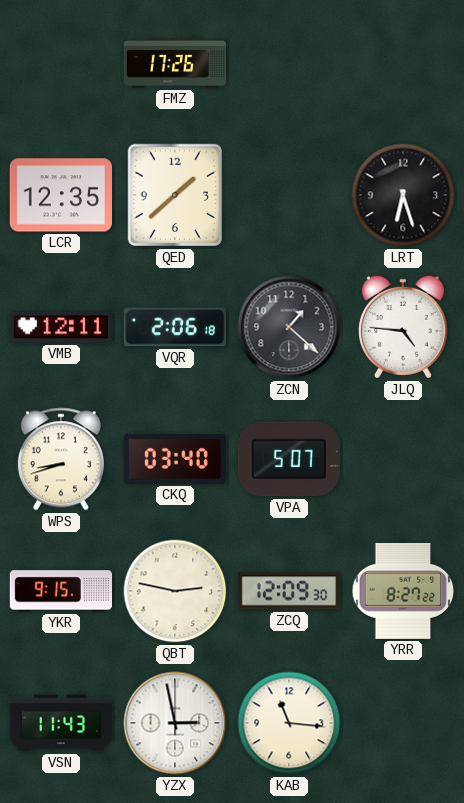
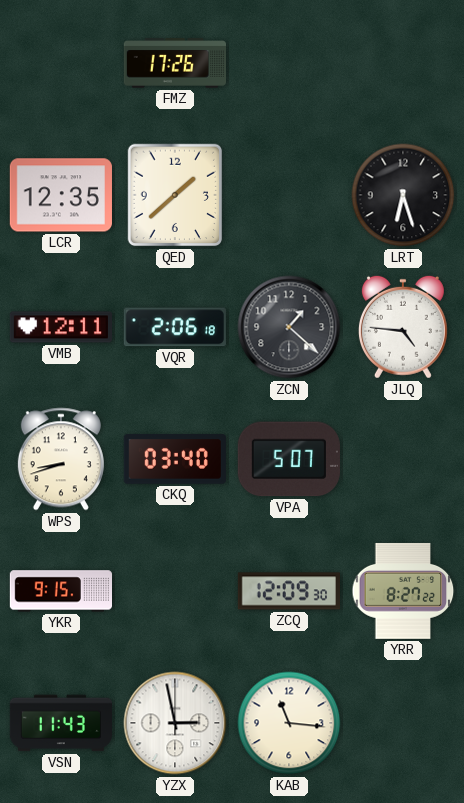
QBT: 2:47 -> none
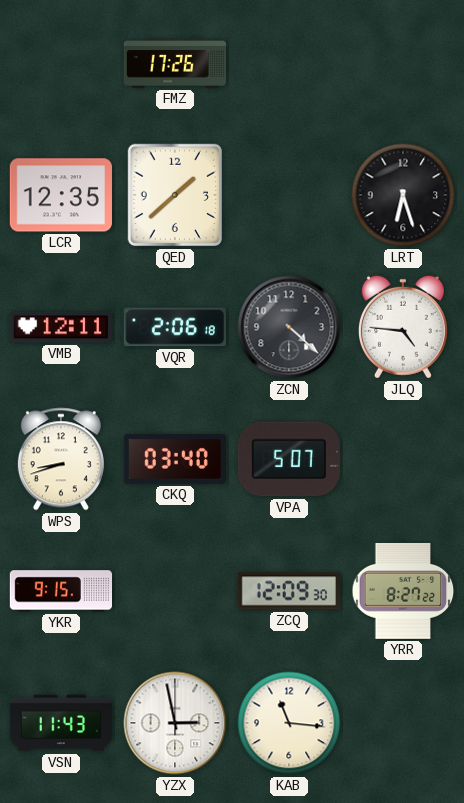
ZCN: 1:22 -> 4:22
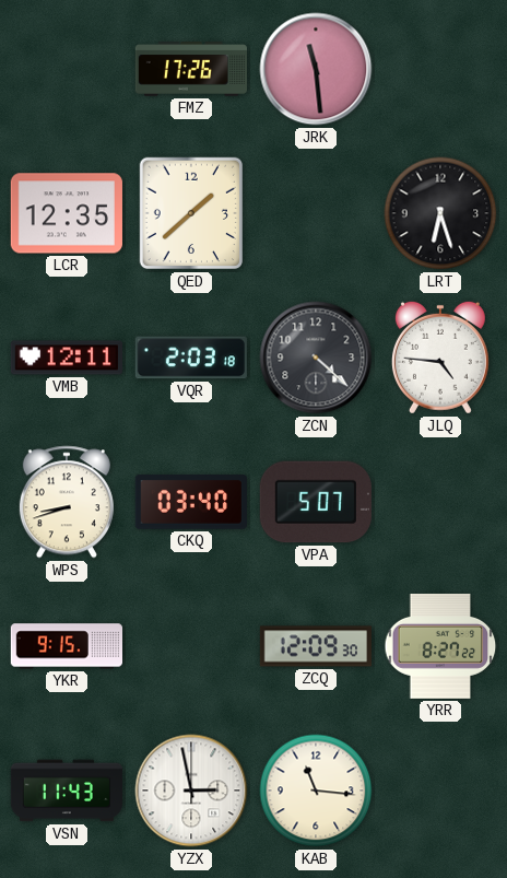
JRK: none -> 11:29
VQR: 2:06 -> 2:03
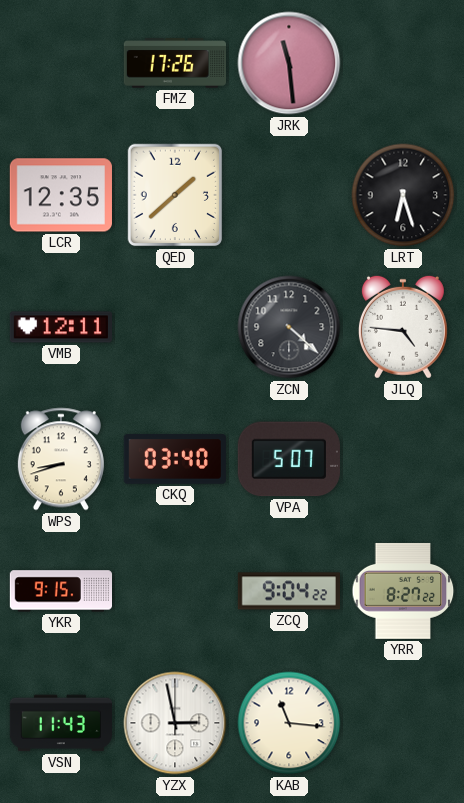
VQR: 2:03 -> none
ZCQ: 12:09 -> 9:04
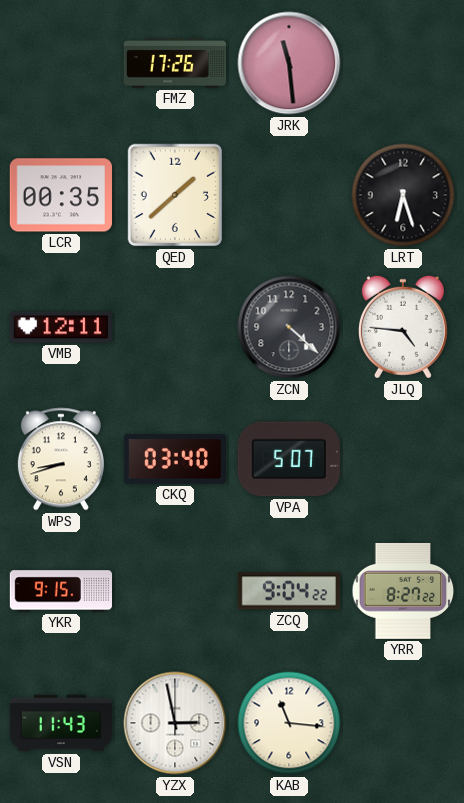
LCR: 12:35 -> 00:35
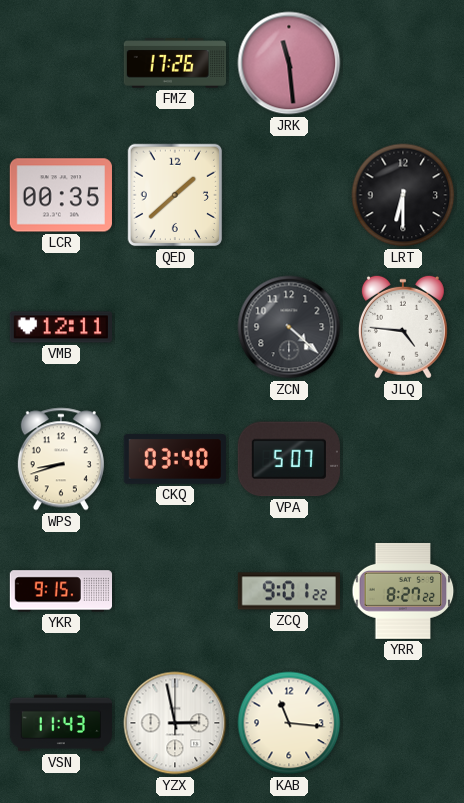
LRT: 6:27 -> 6:30
ZCQ: 9:04 -> 9:01
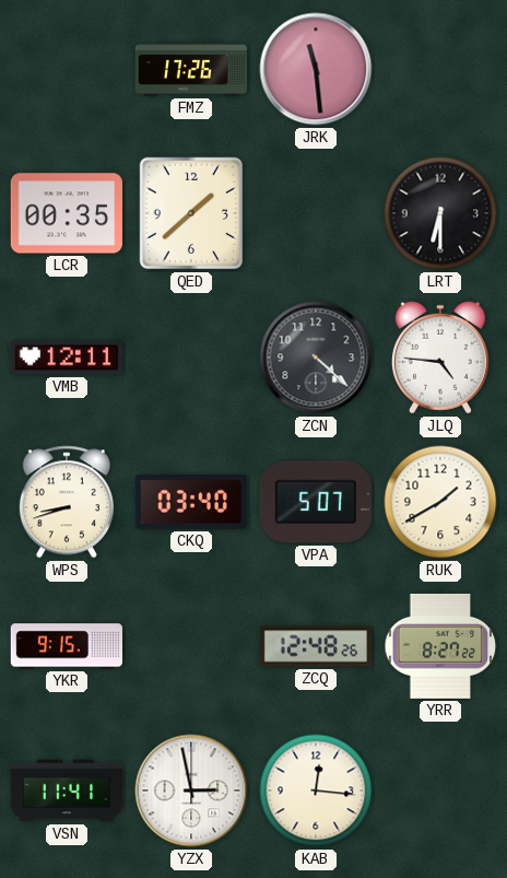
RUK: none -> 1:40
ZCQ: 9:01 -> 12:48
VSN: 11:43 -> 11:41
KAB: 11:16 -> 12:16
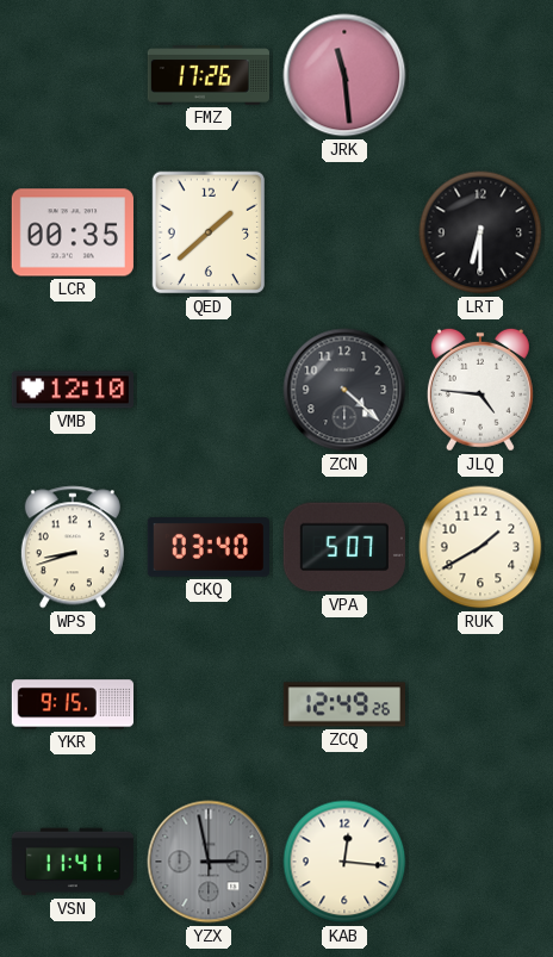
VMB: 12:11 -> 12:10
ZCQ: 12:48 -> 12:49
YRR: 8:27 -> none
YZX dial: white -> grey
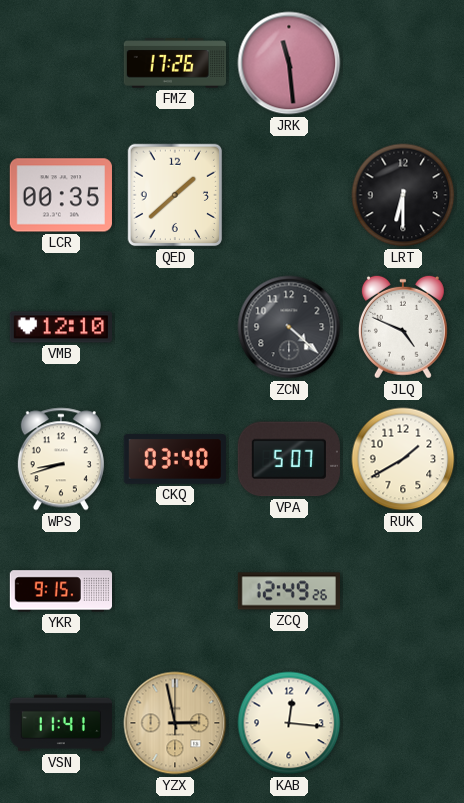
JLQ: 4:46 -> 4:49
YZX dial: grey -> champagne
